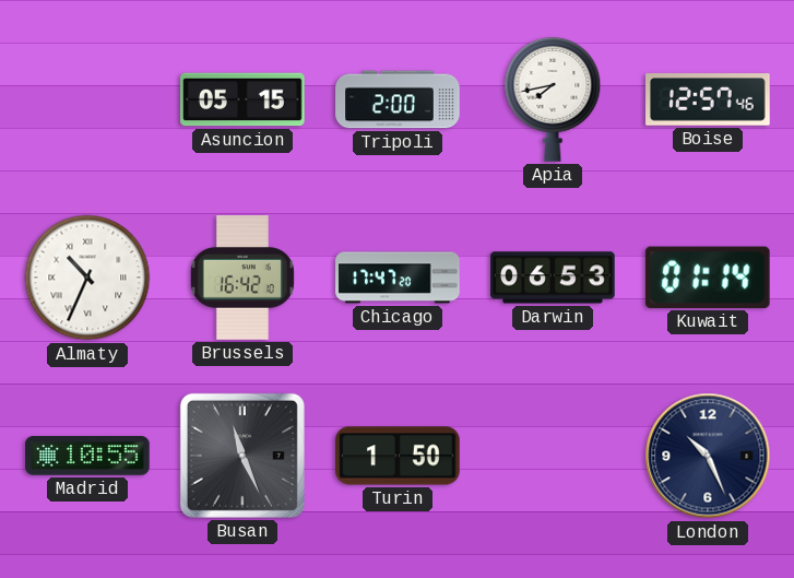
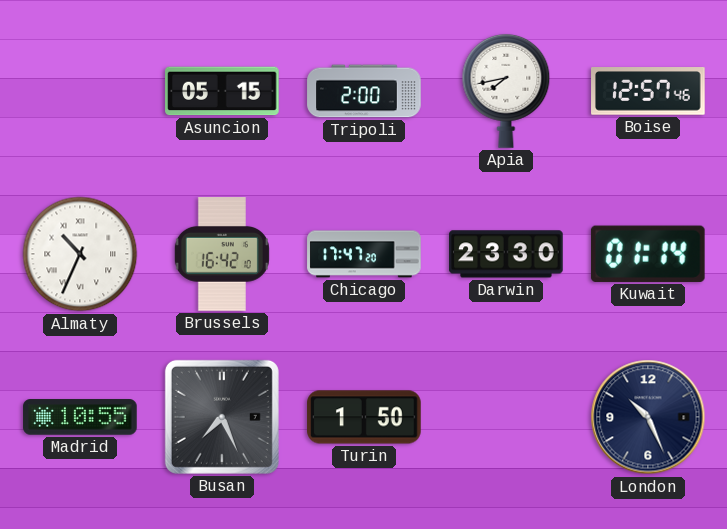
Darwin: 06:53 -> 23:30
Busan: 11:26 -> 7:26
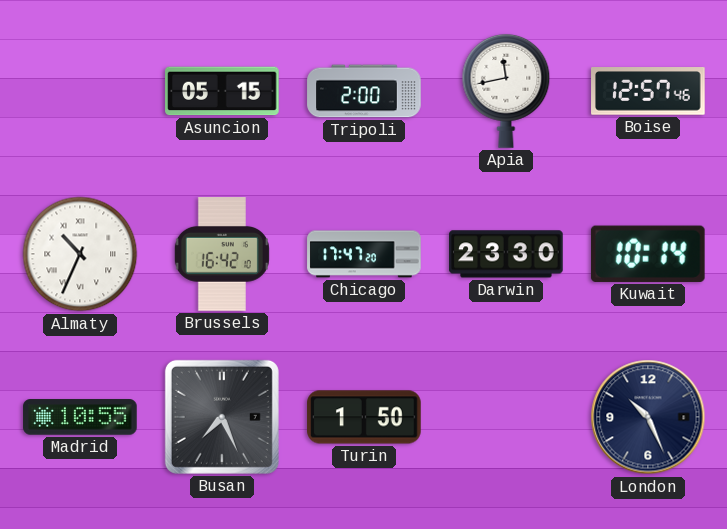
Apia: 7:43 -> 11:43
Kuwait: 01:14 -> 10:14
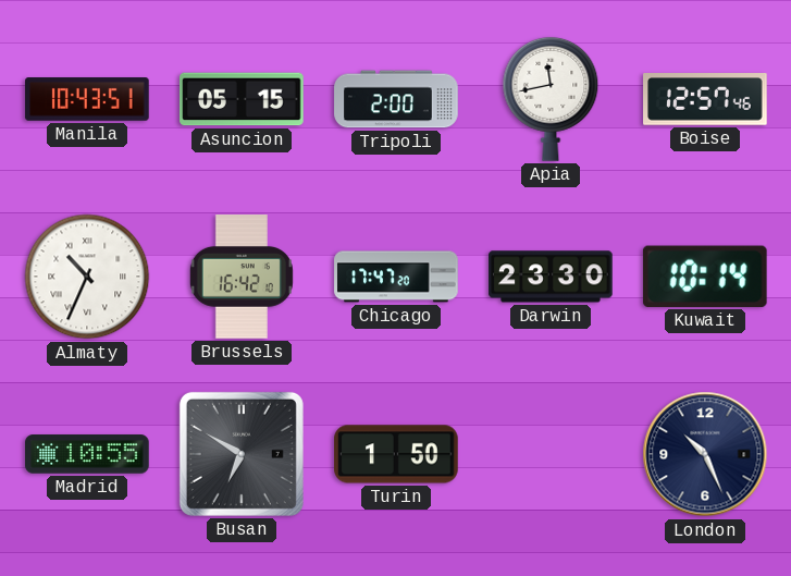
Manila: none -> 10:43
Busan: 7:26 -> 6:50
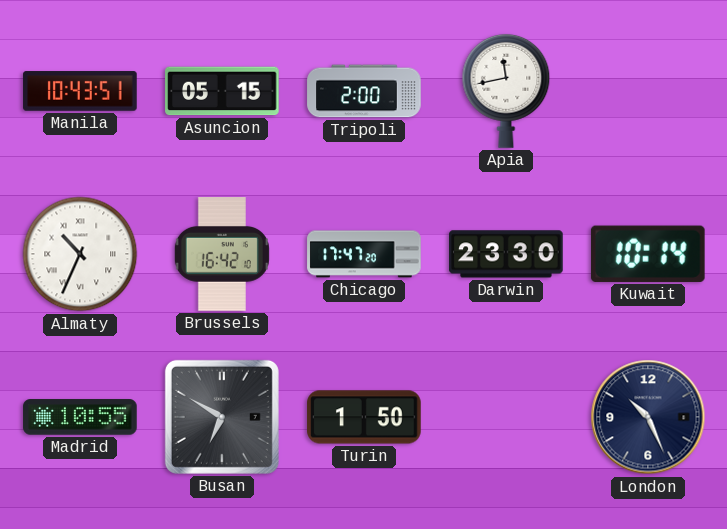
Boise: 12:57 -> none
